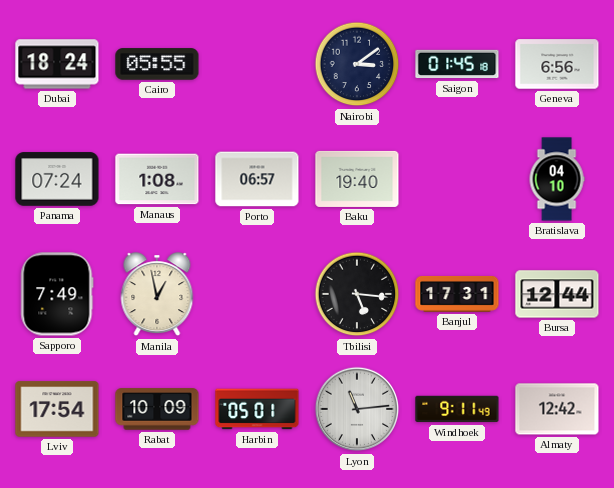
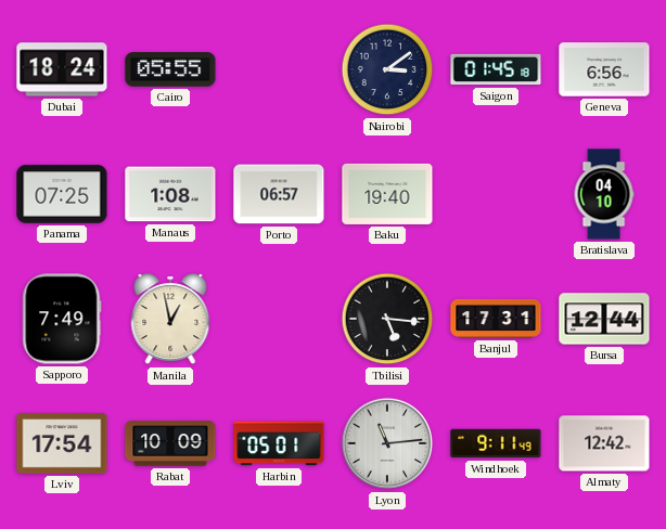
Panama: 07:24 -> 07:25
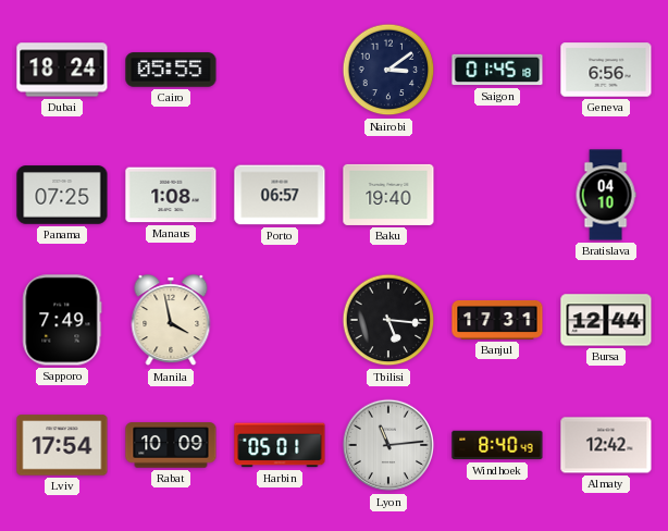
Manila: 12:58 -> 3:58
Windhoek: 9:11 -> 8:40
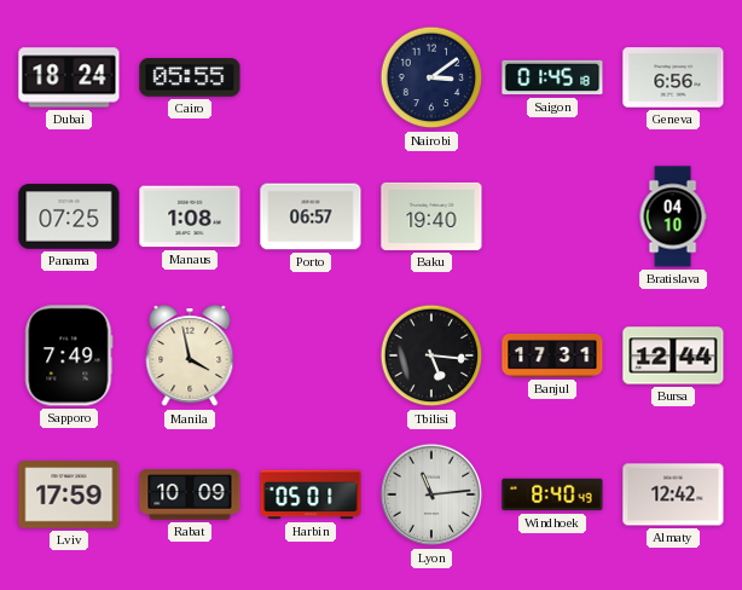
Lviv: 17:54 -> 17:59
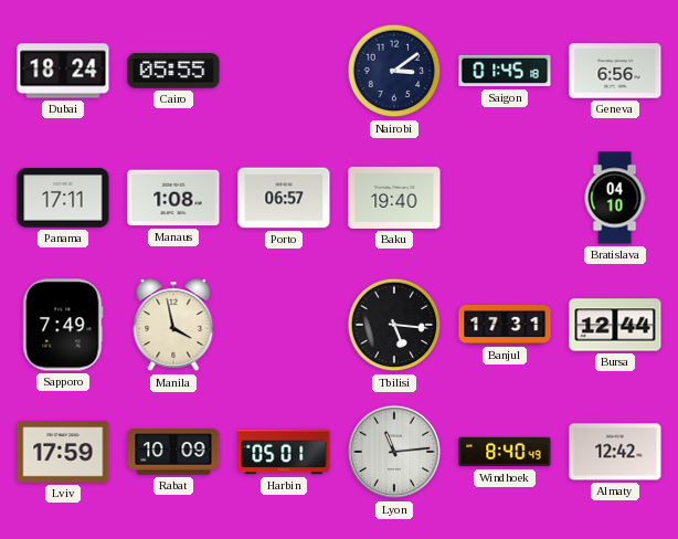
Panama: 07:25 -> 17:11
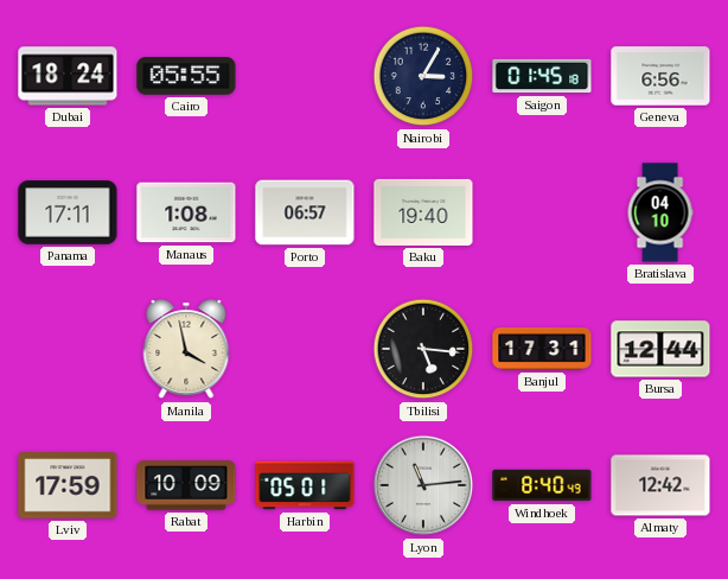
Nairobi: 3:09 -> 3:05
Sapporo: 7:49 -> none
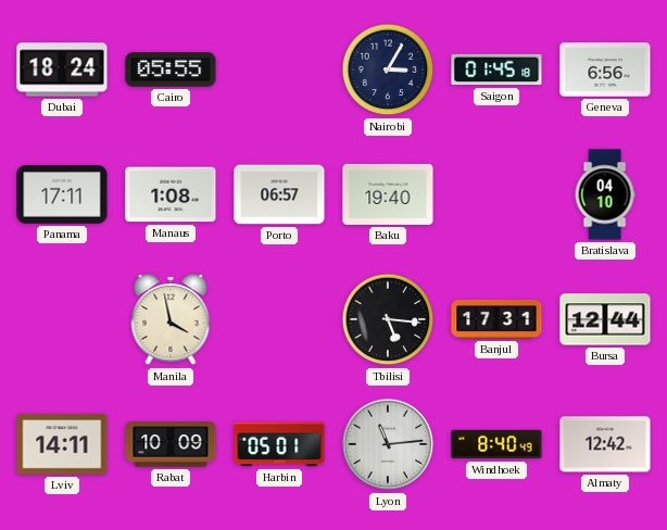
Lviv: 17:59 -> 14:11
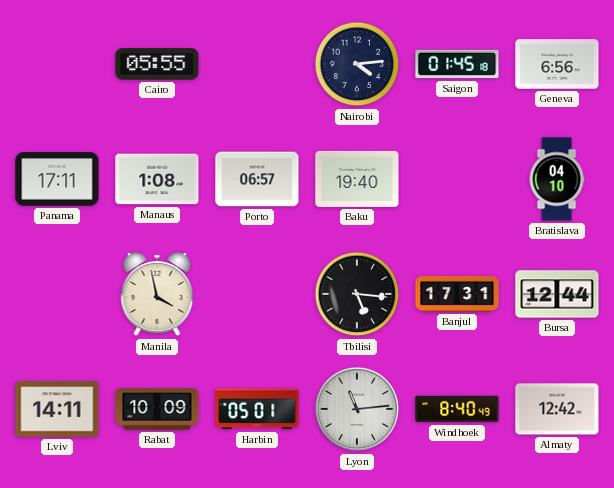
Dubai: 18:24 -> none
Nairobi: 3:05 -> 4:14
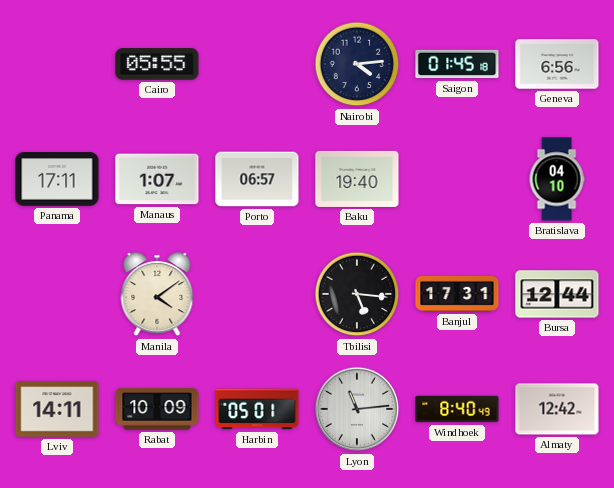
Manaus: 1:08 -> 1:07
Manila: 3:58 -> 4:09
